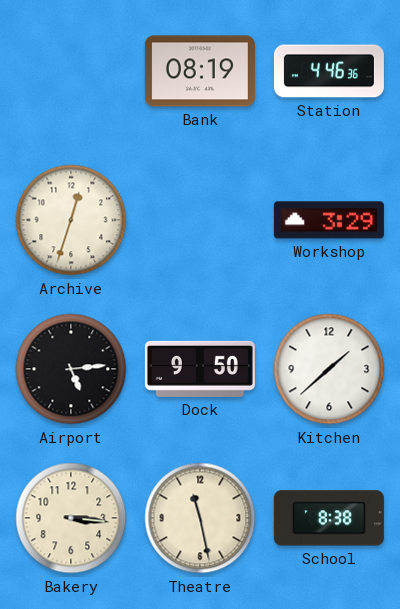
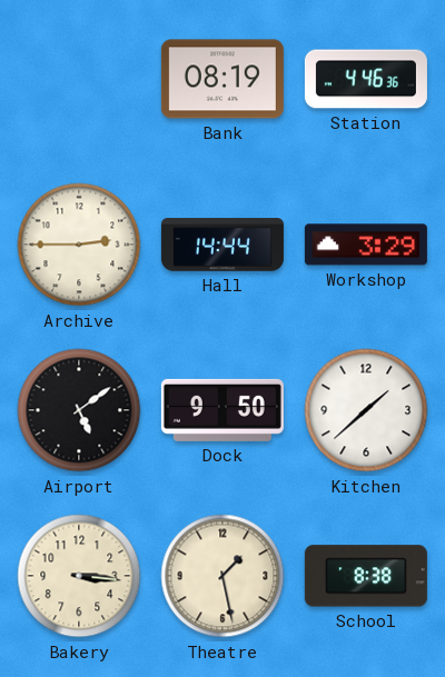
Archive: 12:33 -> 2:45
Hall: none -> 14:44
Airport: 5:14 -> 5:09
Theatre: 11:28 -> 1:28
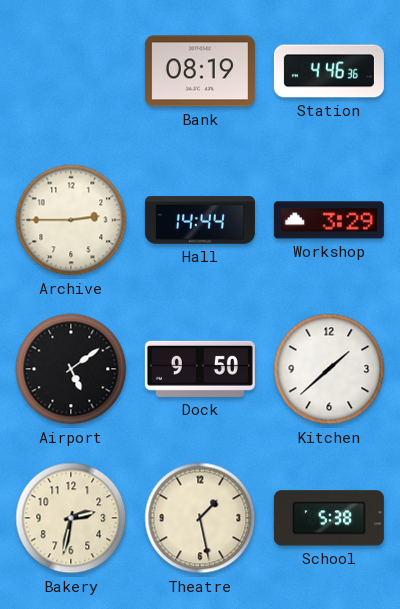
Bakery: 3:16 -> 2:32
School: 8:38 -> 5:38
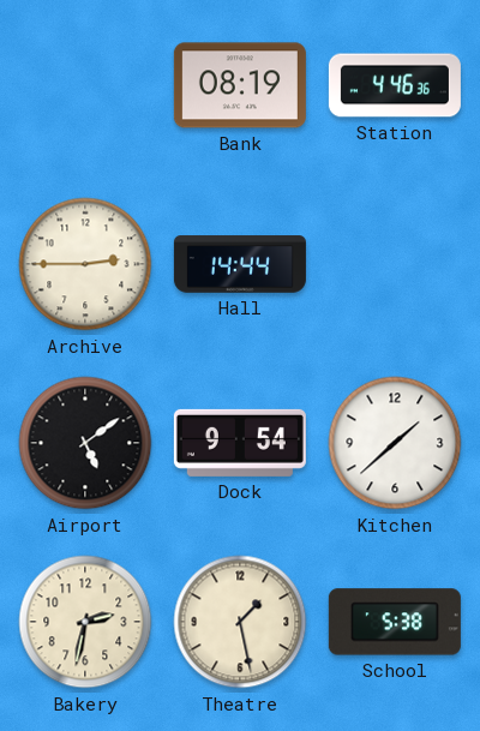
Workshop: 3:29 -> none
Dock: 9:50 -> 9:54
